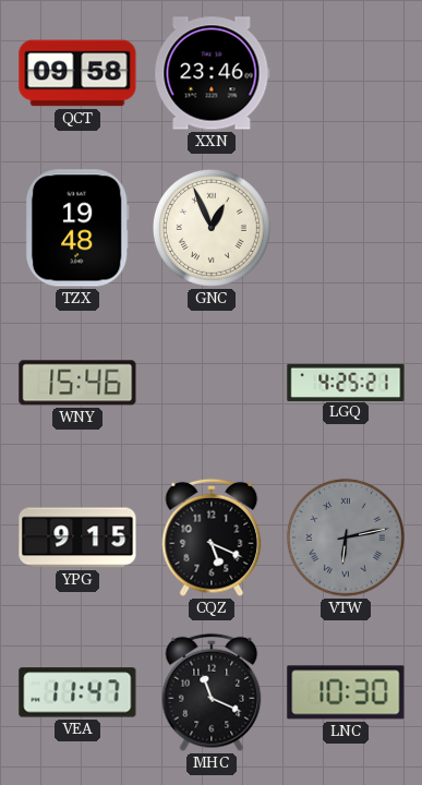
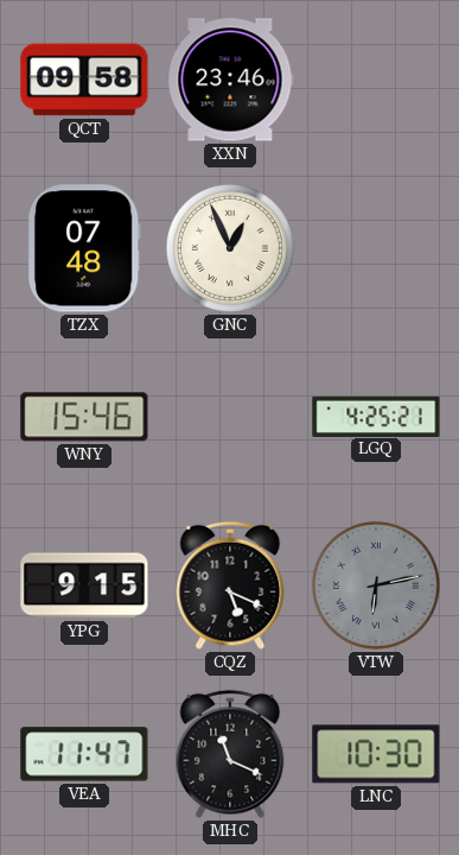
TZX: 19:48 -> 07:48
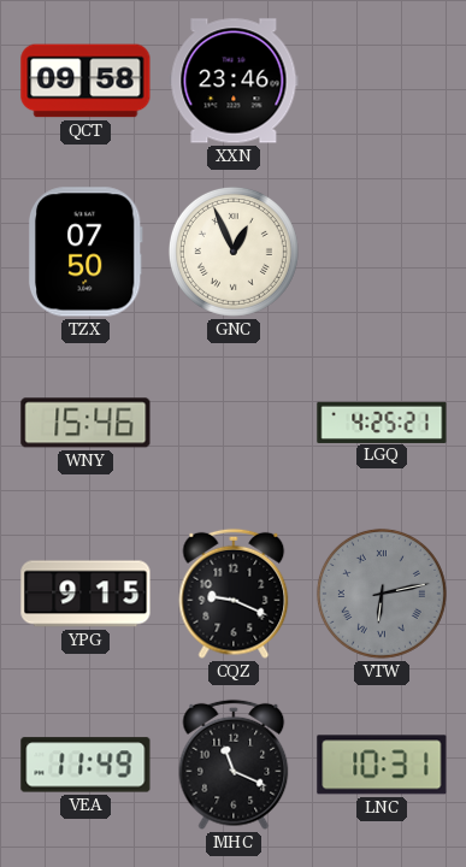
TZX: 07:48 -> 07:50
CQZ: 5:19 -> 9:19
VEA: 11:47 -> 11:49
LNC: 10:30 -> 10:31
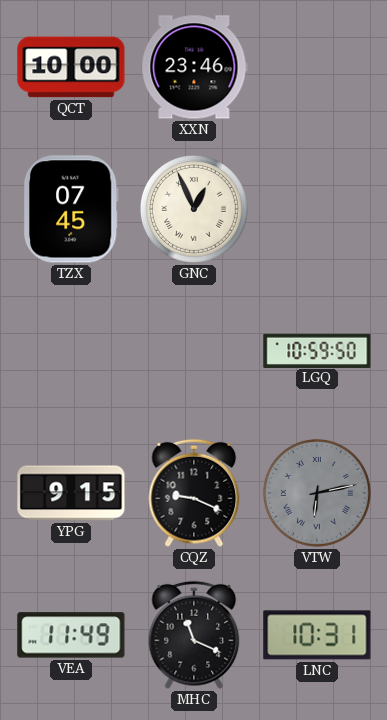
QCT: 09:58 -> 10:00
TZX: 07:50 -> 07:45
WNY: 15:46 -> none
LGQ: 4:25 -> 10:59
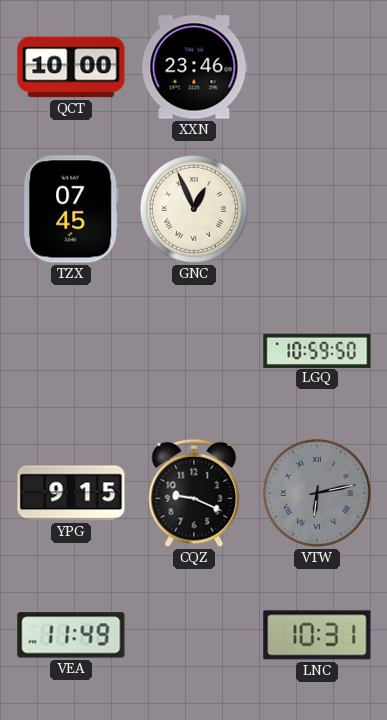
MHC: 11:19 -> none
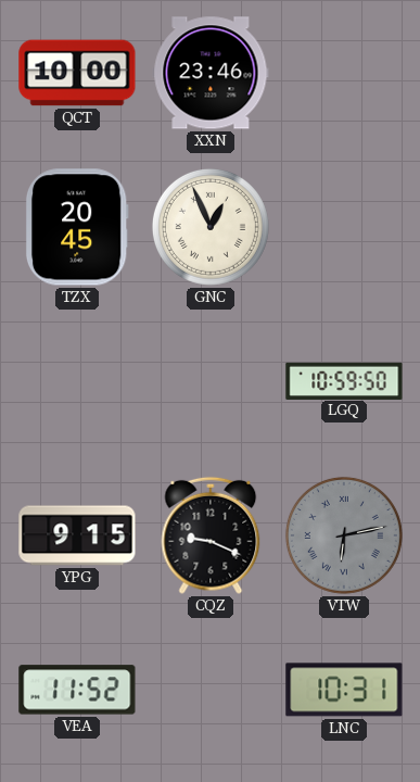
TZX: 07:45 -> 20:45
VEA: 11:49 -> 11:52
